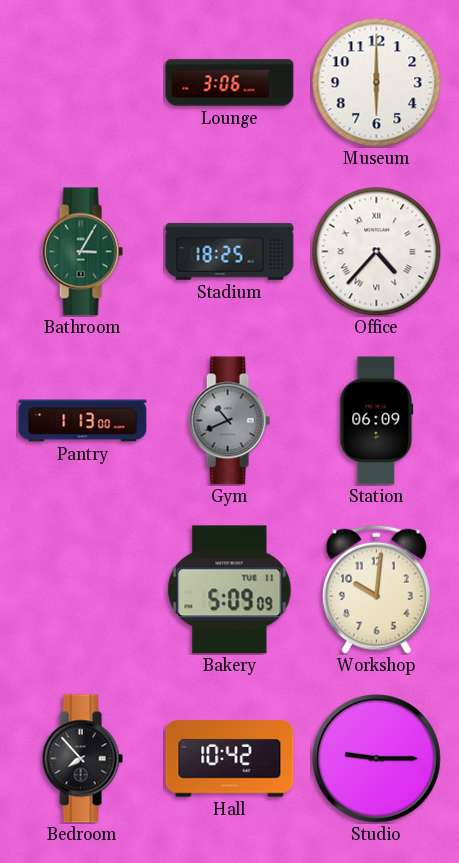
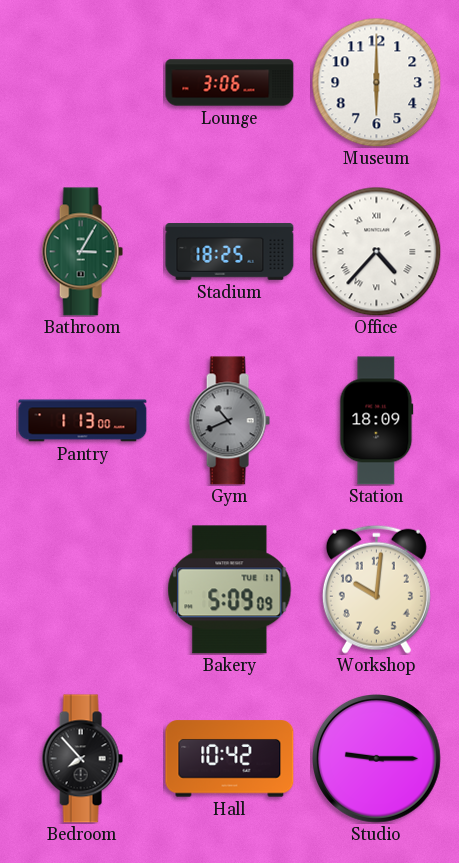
Station: 06:09 -> 18:09
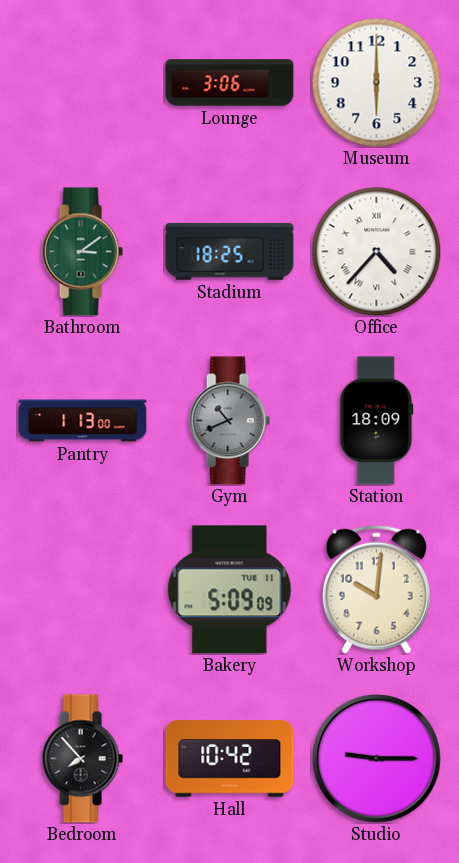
Bathroom: 3:05 -> 3:09
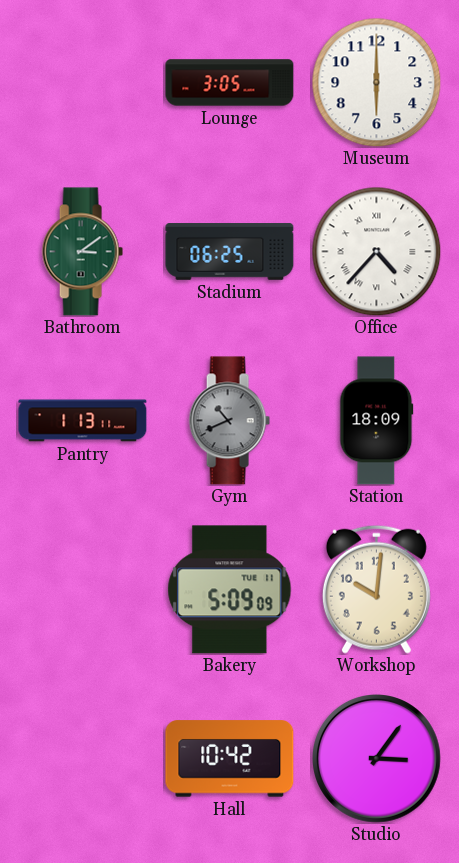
Lounge: 3:06 -> 3:05
Stadium: 18:25 -> 06:25
Pantry: 1:13:00 -> 1:13:11
Bedroom: 7:53 -> none
Studio: 9:15 -> 3:06
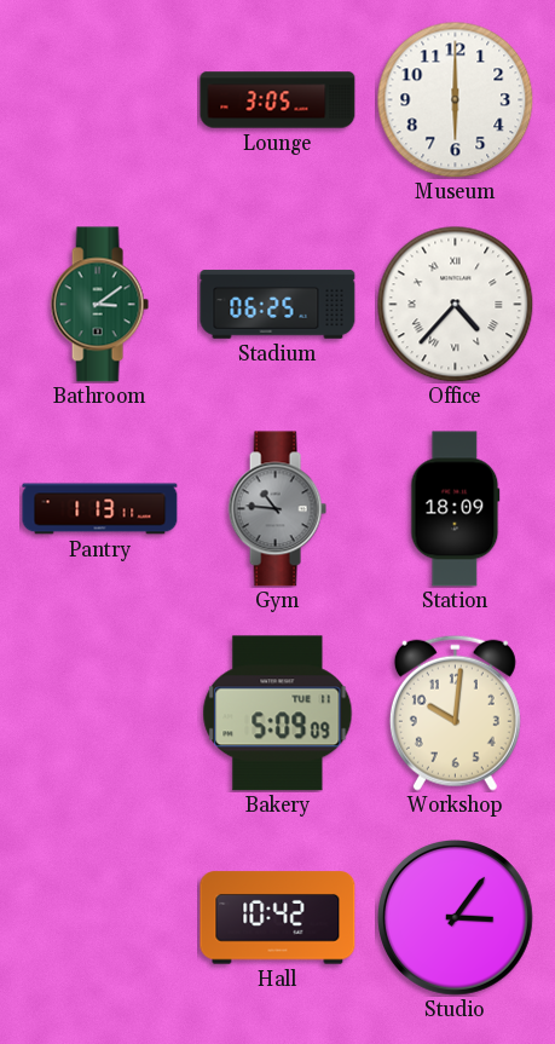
Gym: 10:41 -> 10:46
